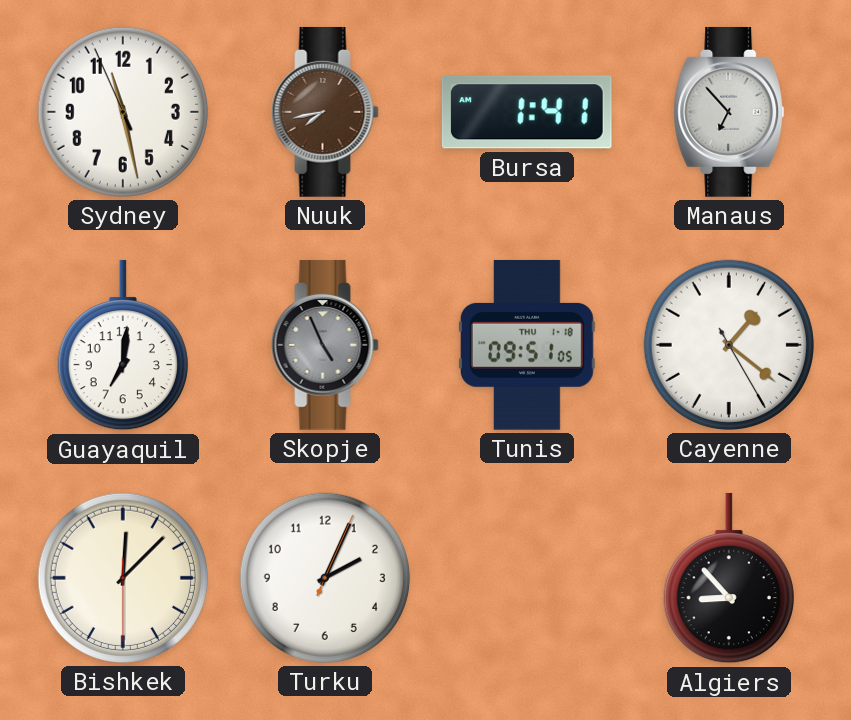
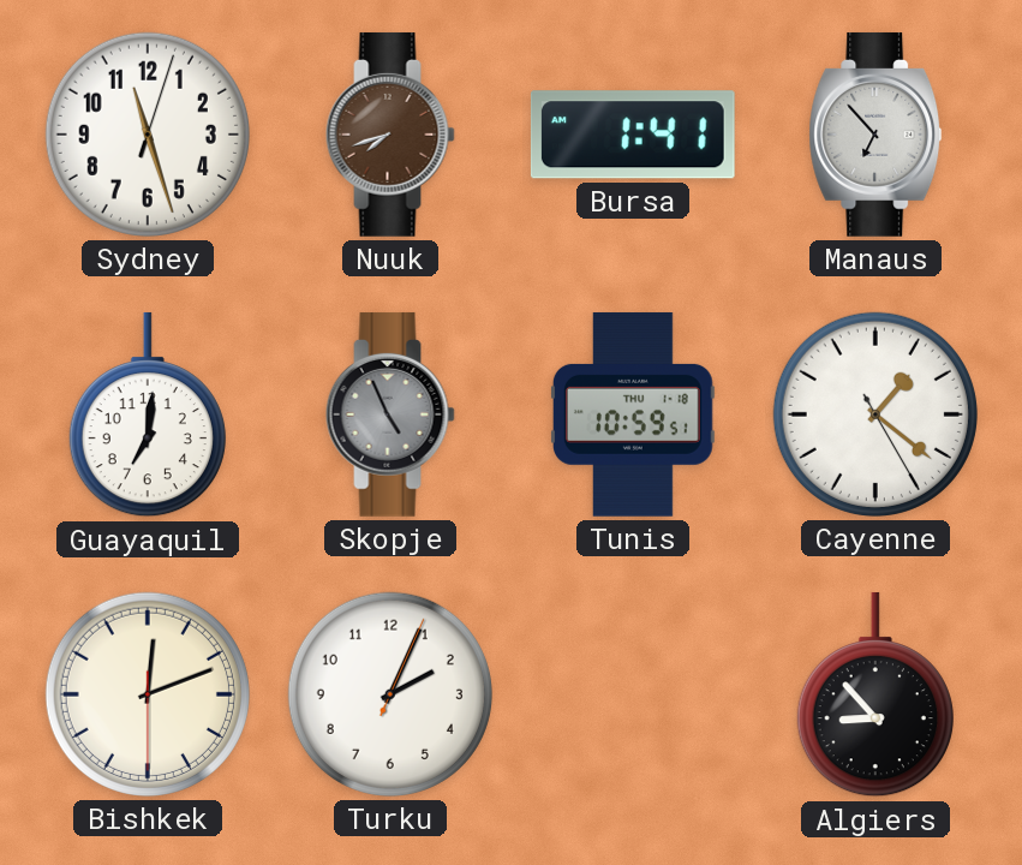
Sydney: 11:27:56 -> 11:27:03
Nuuk: 7:43 -> 7:42
Tunis: 09:51 -> 10:59
Bishkek: 12:07 -> 12:11
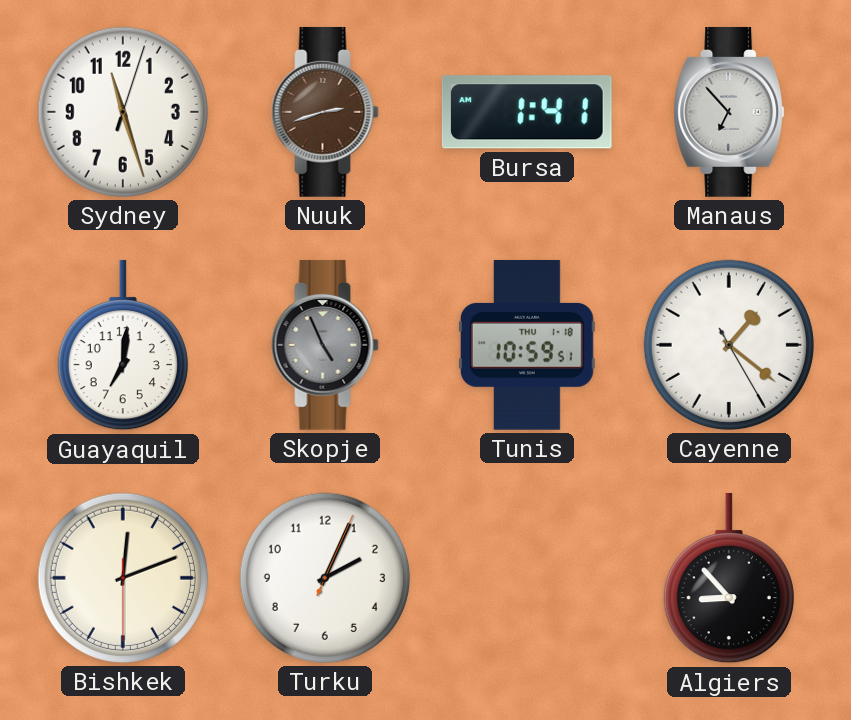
Nuuk: 7:42 -> 2:42
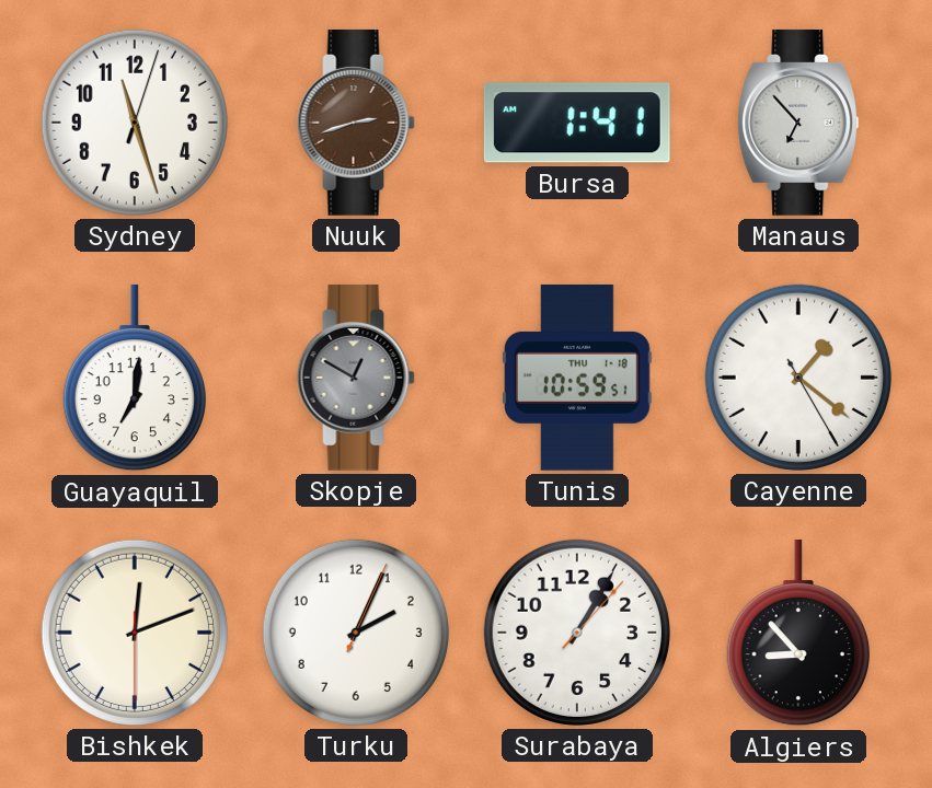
Skopje: 4:56 -> 12:50
Surabaya: none -> 1:05
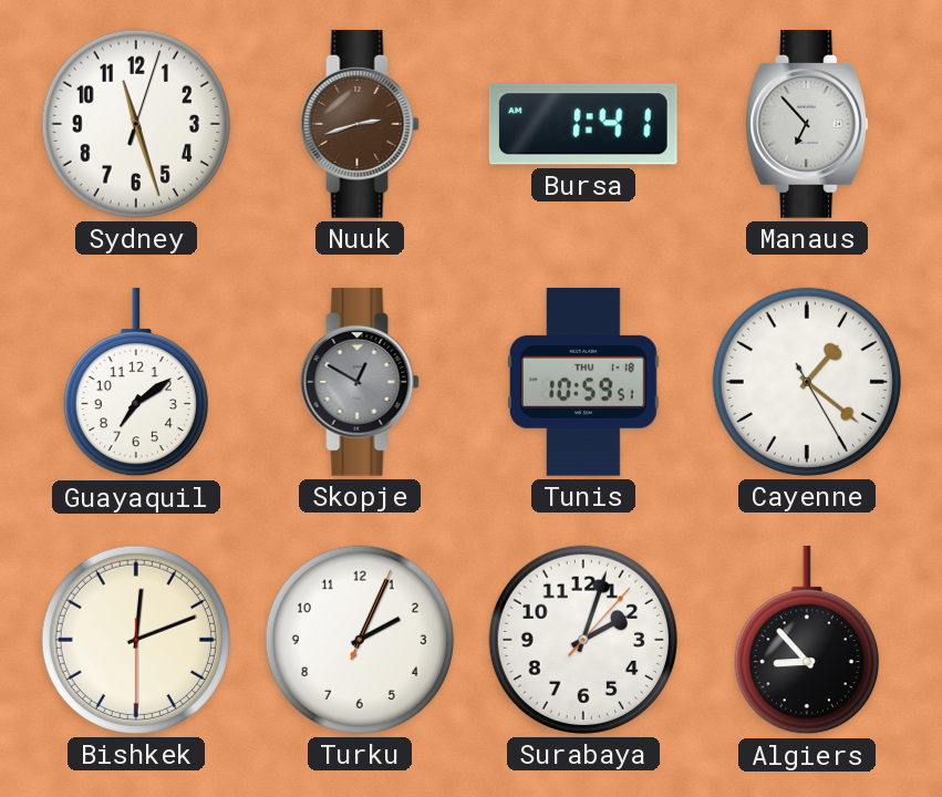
Guayaquil: 7:01 -> 7:09
Surabaya: 1:05 -> 2:03
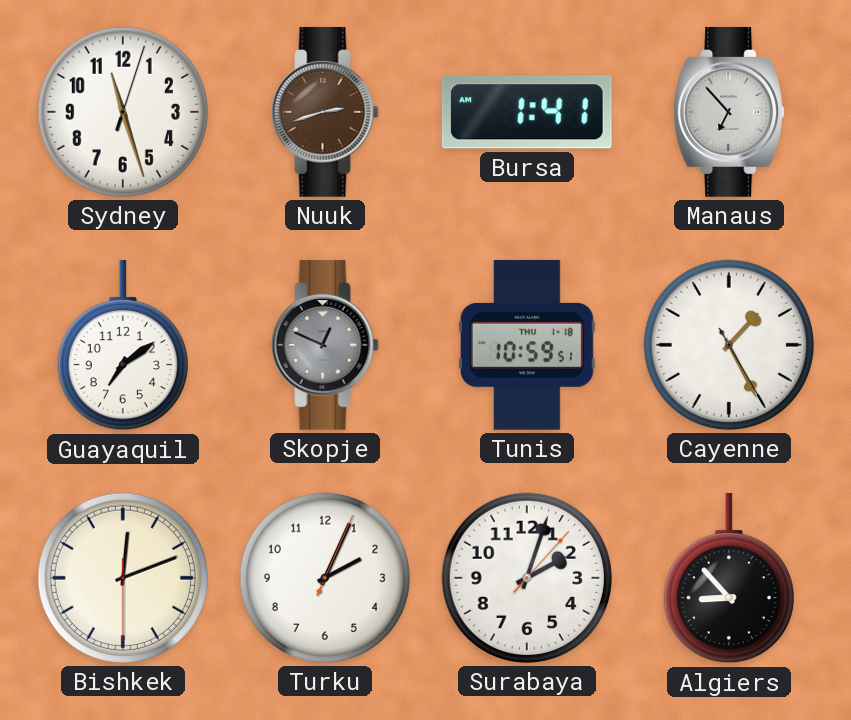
Skopje: 12:50 -> 12:49
Cayenne: 1:21 -> 1:25
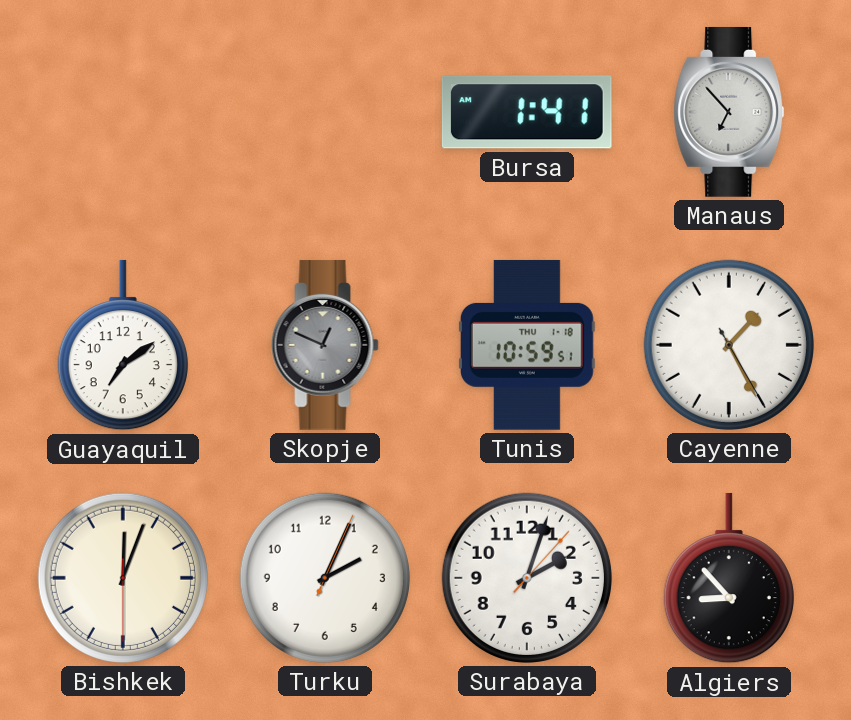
Sydney: 11:27 -> none
Nuuk: 2:42 -> none
Bishkek: 12:11 -> 12:03
